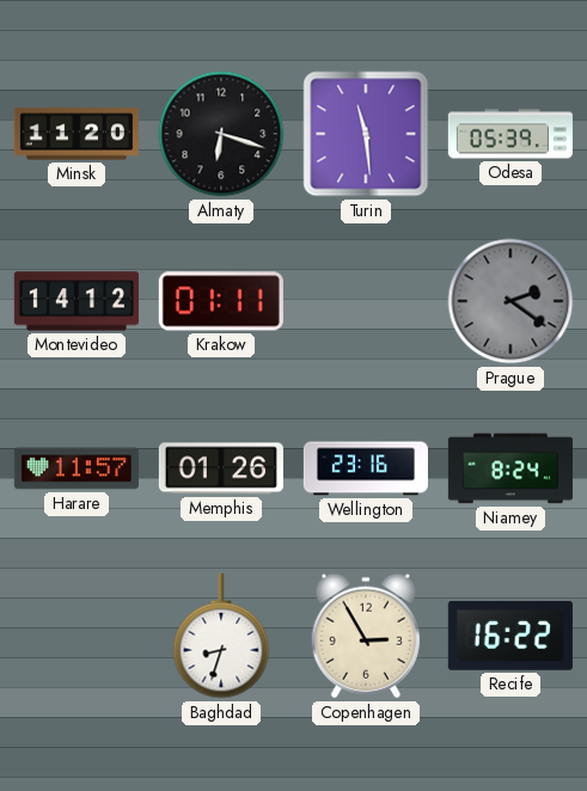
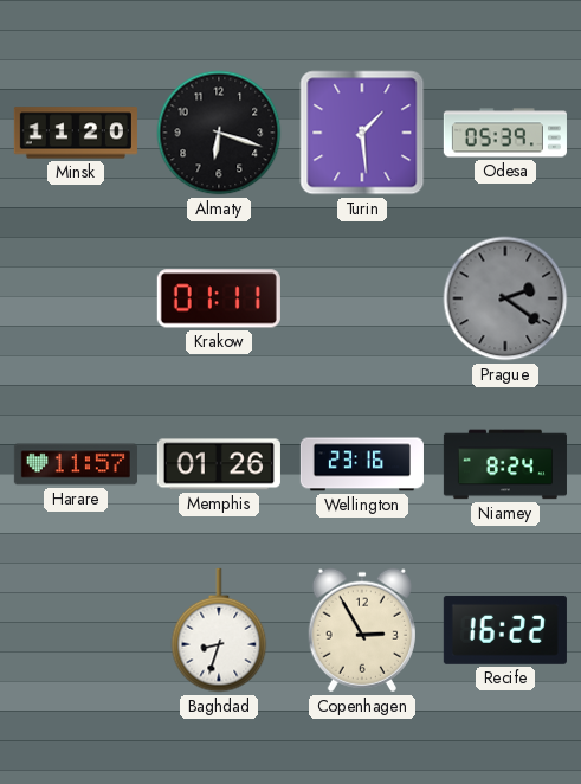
Turin: 11:29 -> 1:29
Montevideo: 14:12 -> none
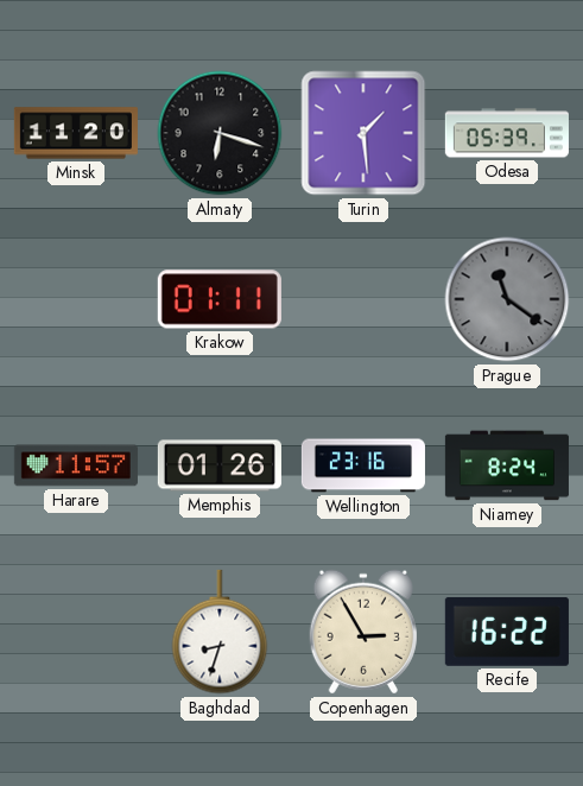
Prague: 2:21 -> 11:21
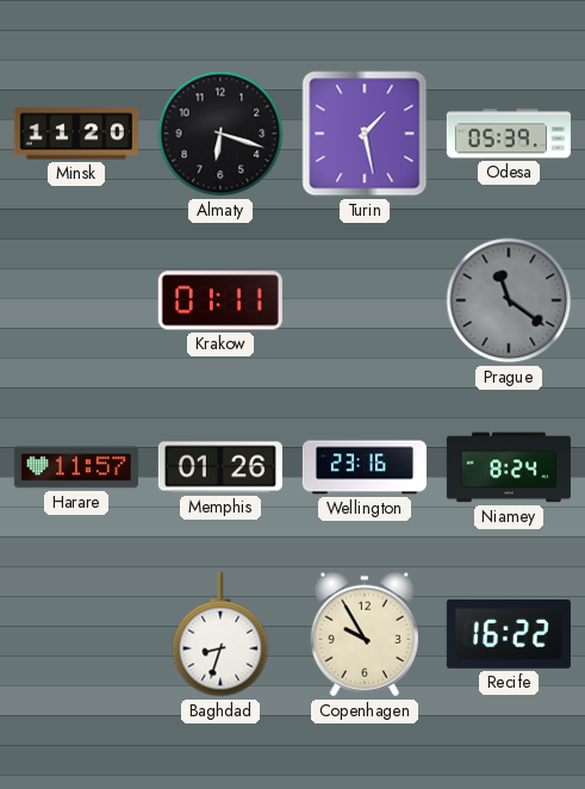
Turin: 1:29 -> 1:28
Copenhagen: 2:55 -> 9:55
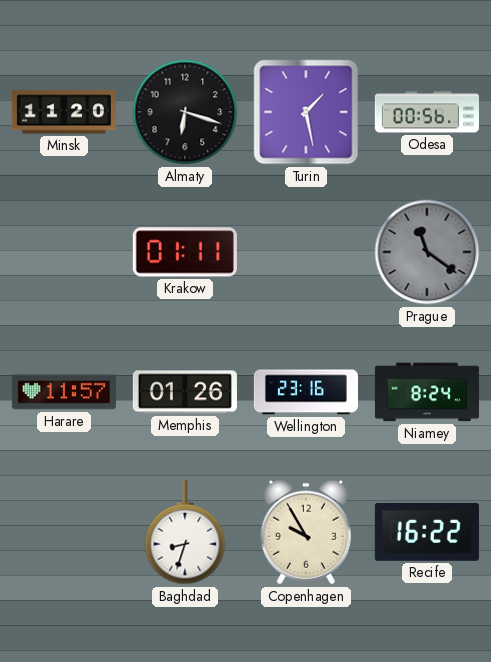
Odesa: 05:39 -> 00:56
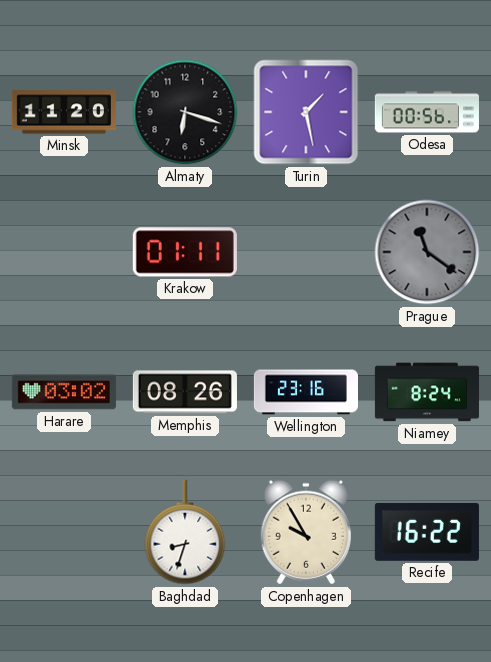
Harare: 11:57 -> 03:02
Memphis: 01:26 -> 08:26
